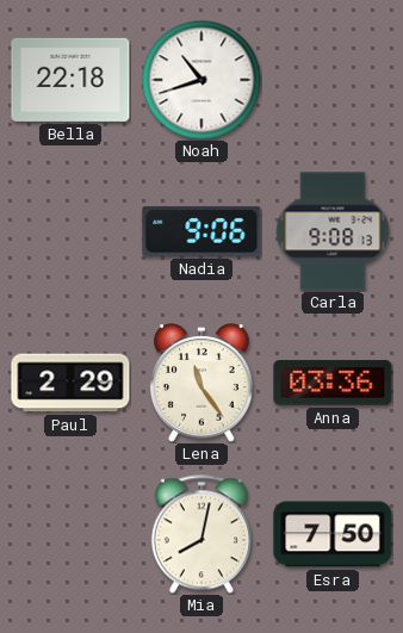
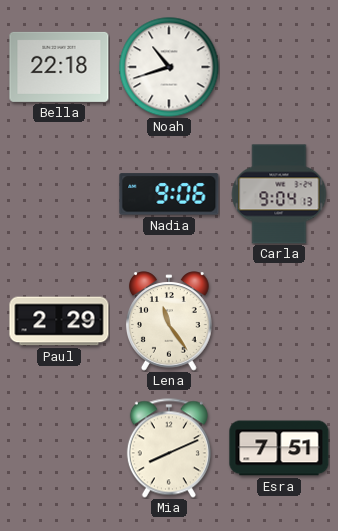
Carla: 9:08 -> 9:04
Anna: 03:36 -> none
Mia: 8:02 -> 8:11
Esra: 7:50 -> 7:51
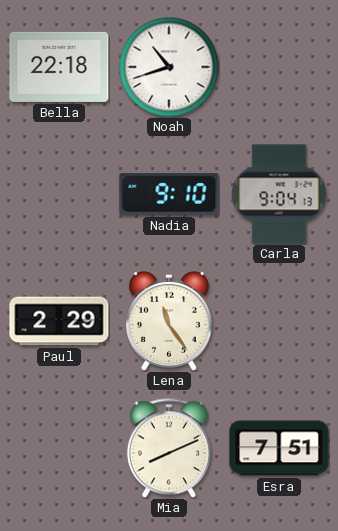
Nadia: 9:06 -> 9:10
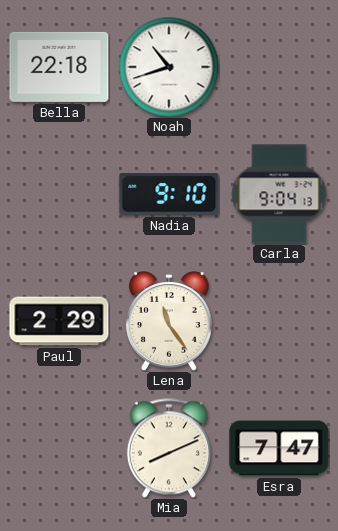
Esra: 7:51 -> 7:47
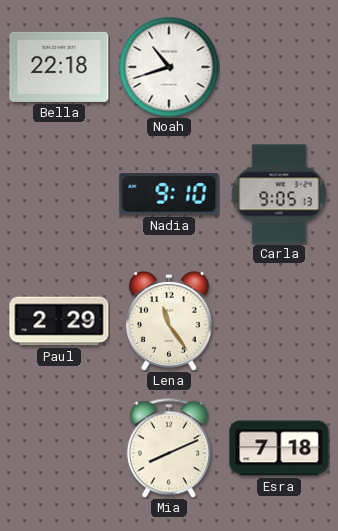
Carla: 9:04 -> 9:05
Esra: 7:47 -> 7:18
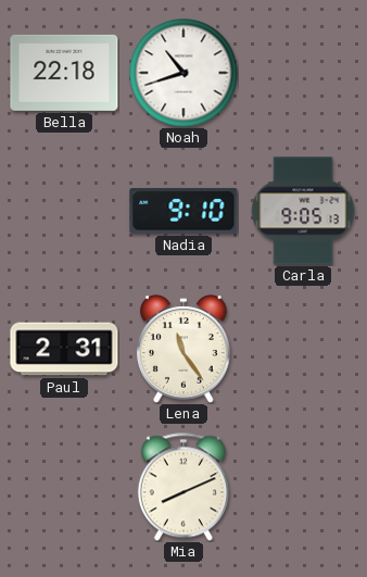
Paul: 2:29 -> 2:31
Esra: 7:18 -> none
